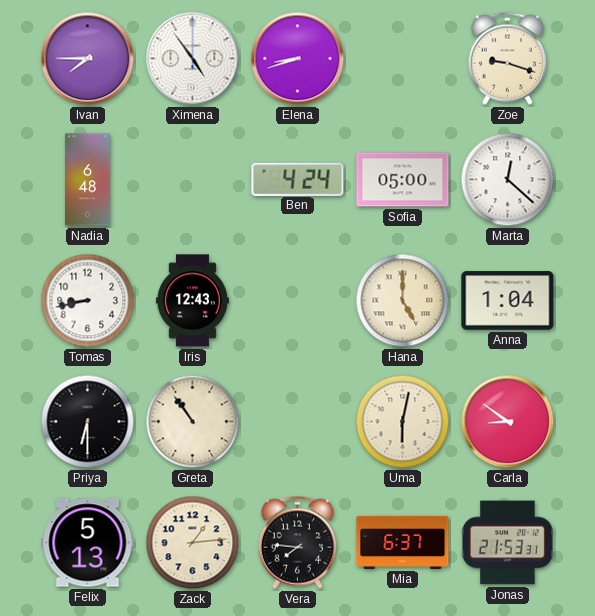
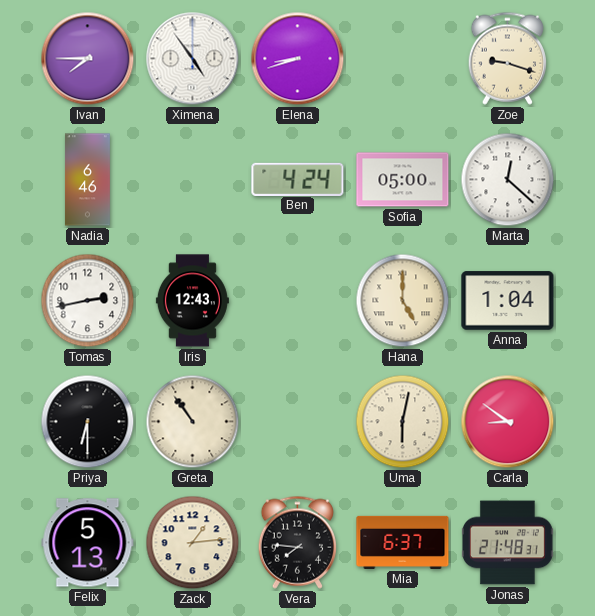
Nadia: 6:48 -> 6:46
Tomas: 8:43 -> 2:43
Jonas: 21:53 -> 21:48
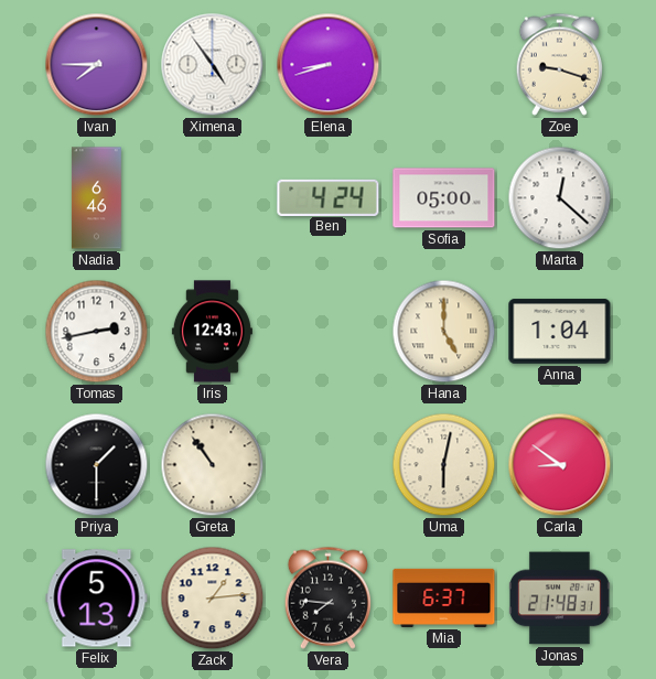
Priya: 6:30 -> 1:30
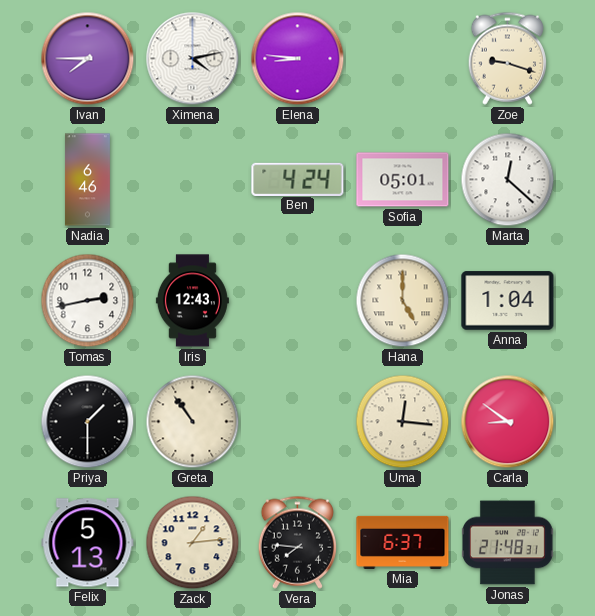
Ximena: 4:54 -> 4:13
Elena: 8:42 -> 8:46
Sofia: 05:00 -> 05:01
Uma: 6:02 -> 12:16
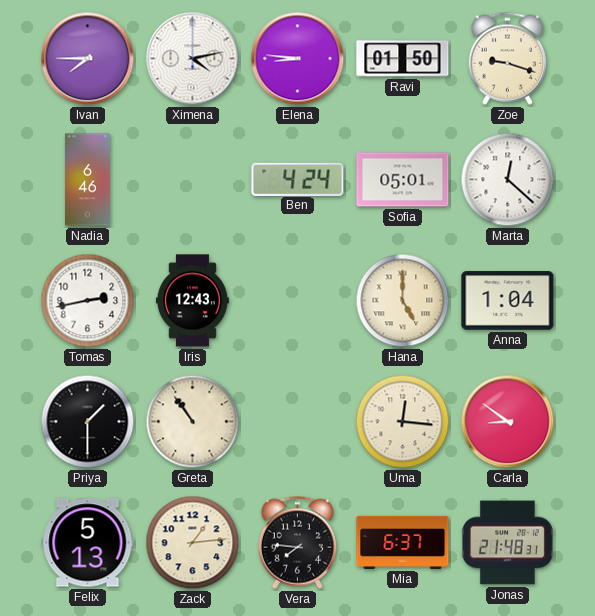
Ravi: none -> 01:50
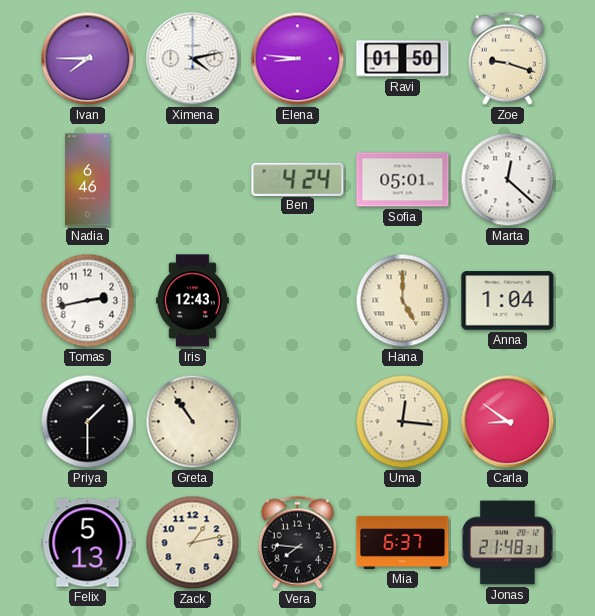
Zack: 1:14 -> 1:13
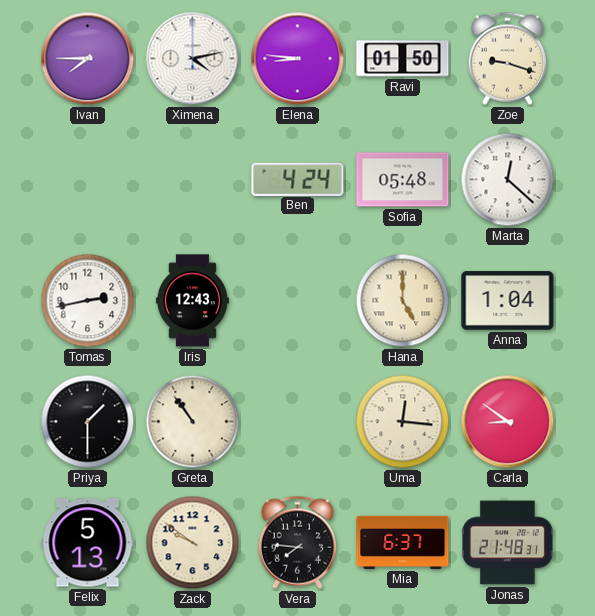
Nadia: 6:46 -> none
Sofia: 05:01 -> 05:48
Zack: 1:13 -> 9:51
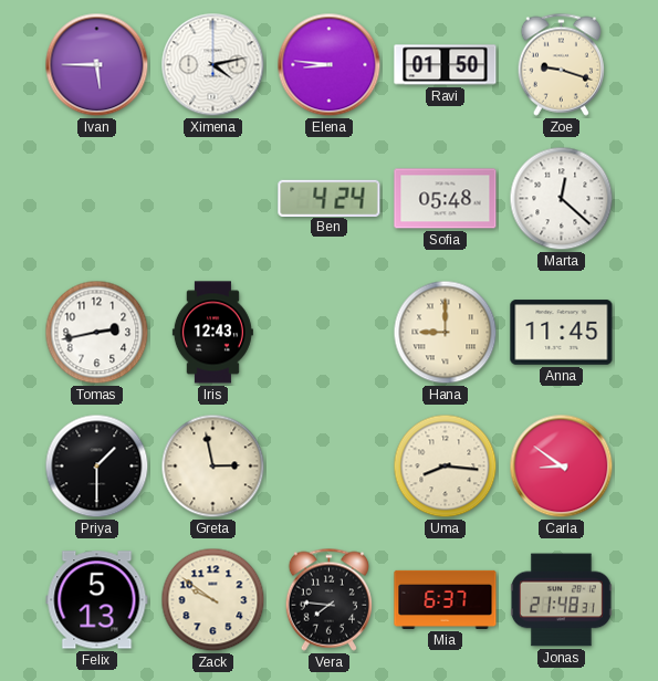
Ivan: 7:45 -> 5:45
Hana: 5:00 -> 9:00
Anna: 1:04 -> 11:45
Greta: 10:54 -> 2:58
Uma: 12:16 -> 8:16
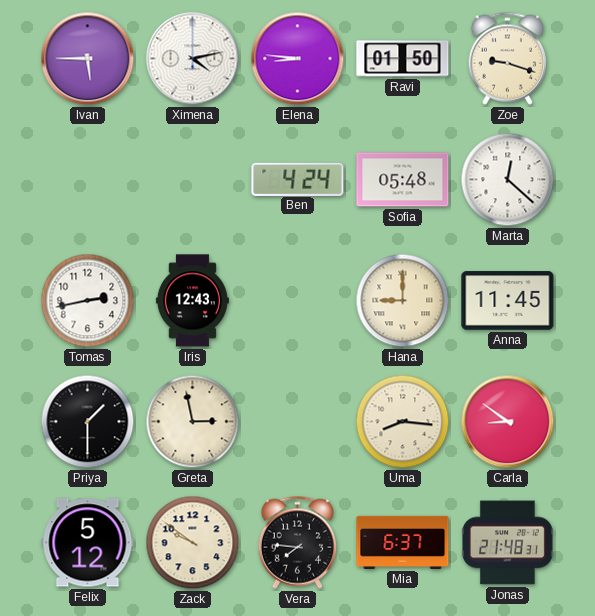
Felix: 5:13 -> 5:12
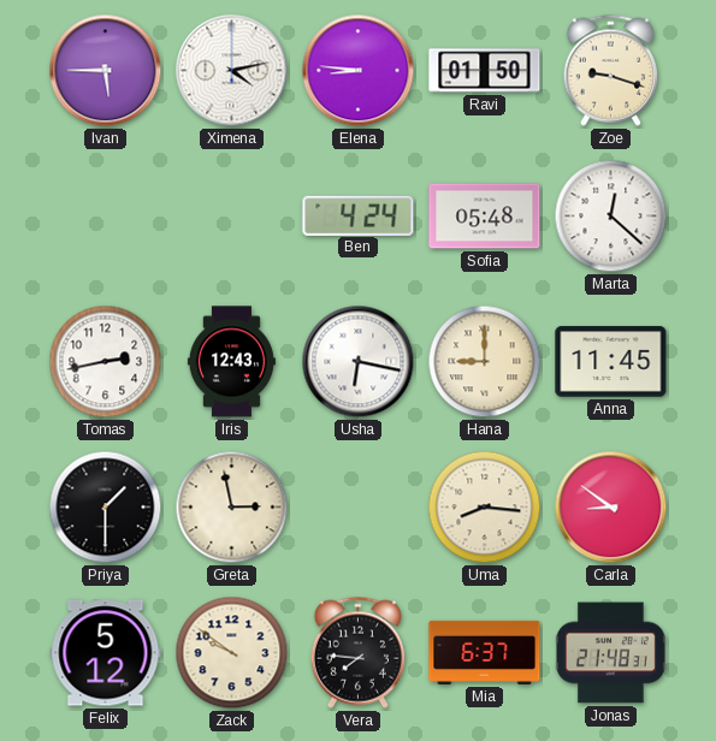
Usha: none -> 6:17
